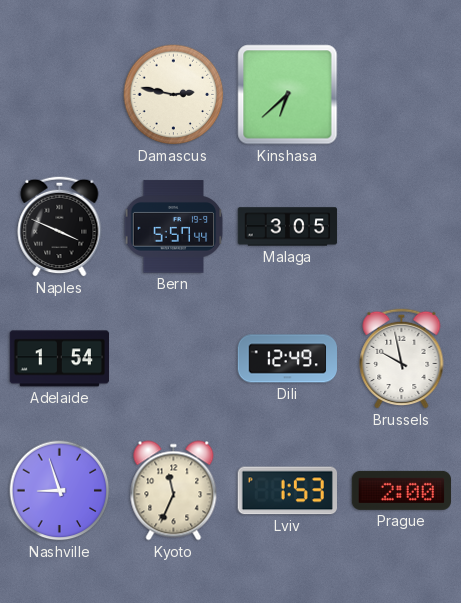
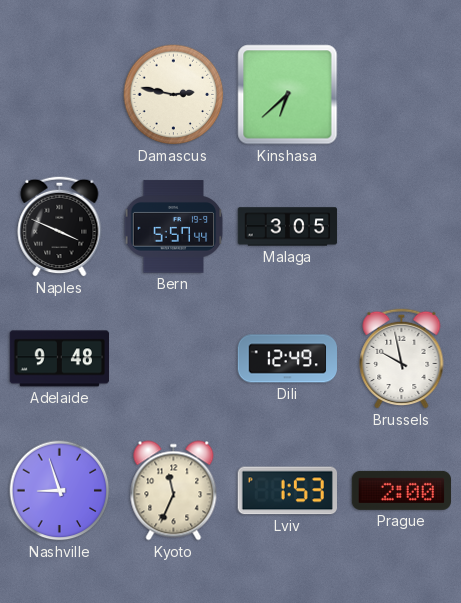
Adelaide: 1:54 -> 9:48
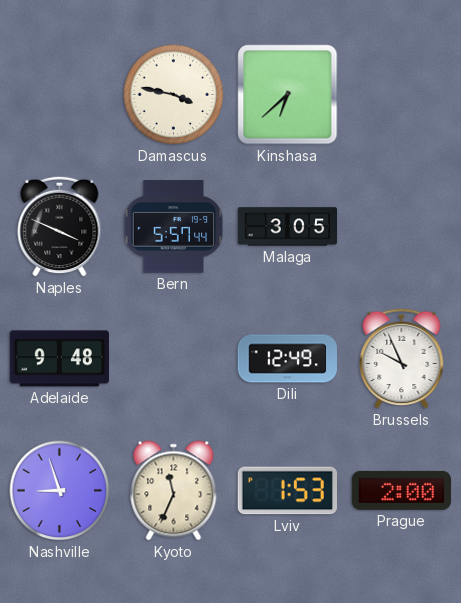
Damascus: 2:47 -> 3:47
Brussels: 9:58 -> 9:56
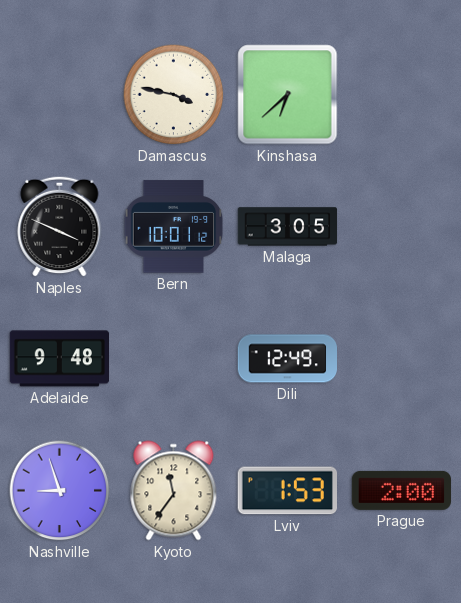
Bern: 5:57 -> 10:01
Brussels: 9:56 -> none
Kyoto: 11:34 -> 11:36
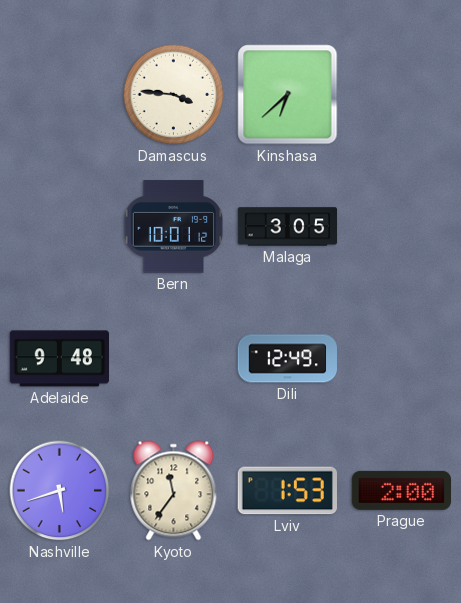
Damascus: 3:47 -> 3:46
Naples: 3:49 -> none
Nashville: 8:57 -> 5:42
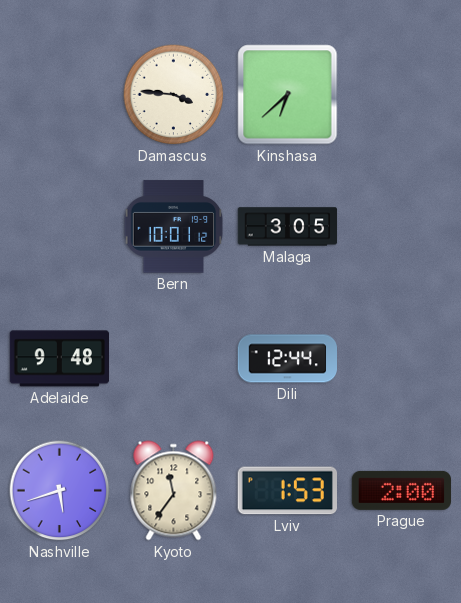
Dili: 12:49 -> 12:44
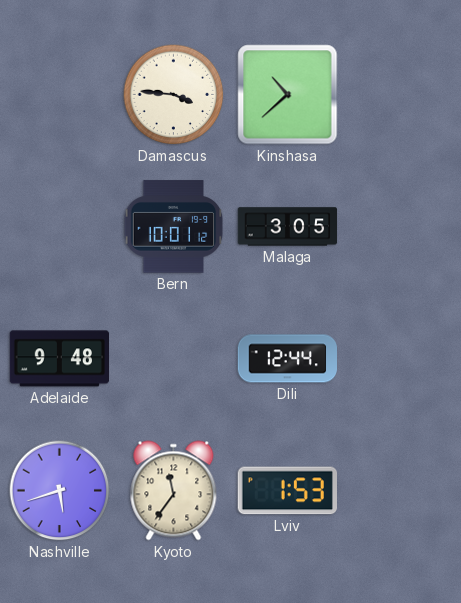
Kinshasa: 6:38 -> 10:38
Prague: 2:00 -> none
